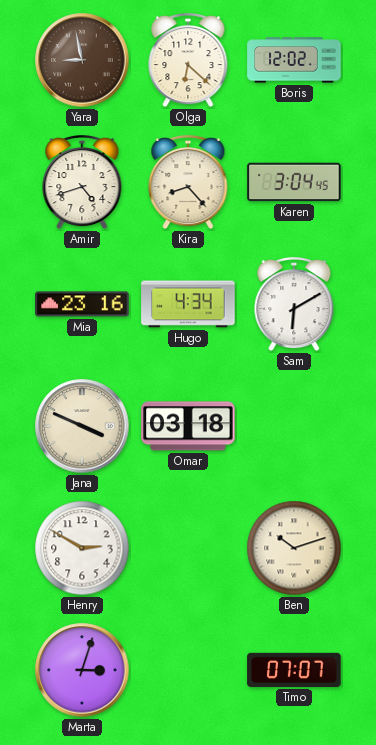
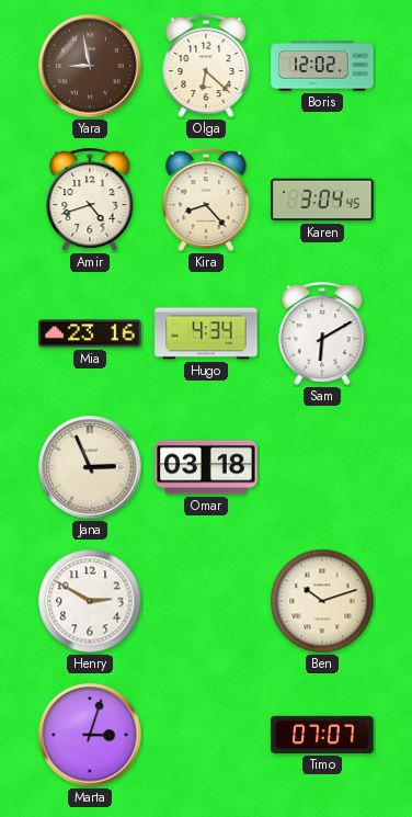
Jana: 3:49 -> 2:56
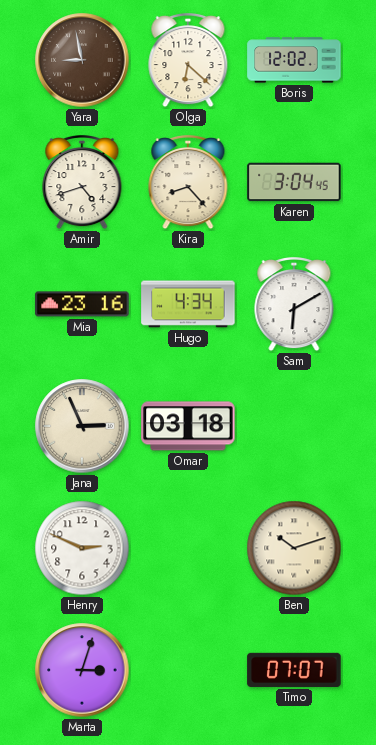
Henry: 2:50 -> 2:49
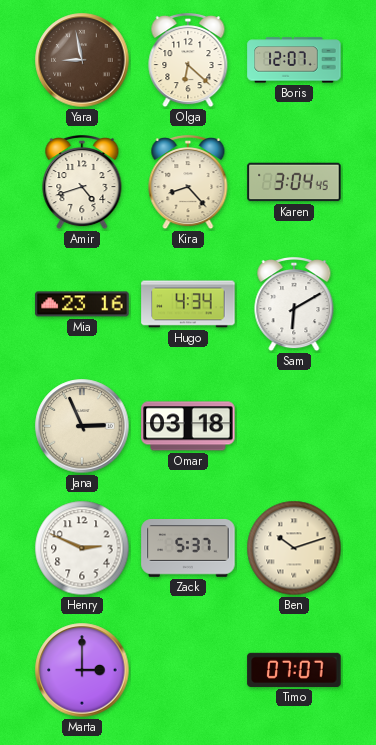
Boris: 12:02 -> 12:07
Zack: none -> 5:37
Marta: 3:03 -> 3:00
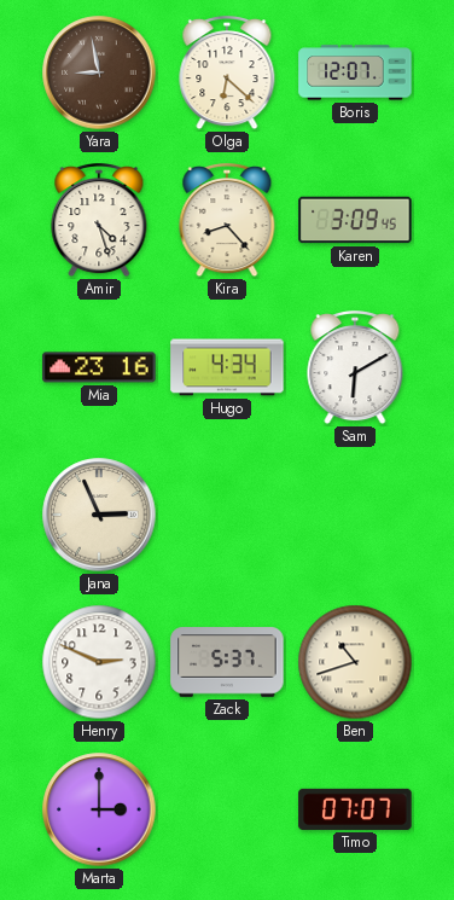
Amir: 4:42 -> 4:27
Karen: 3:04 -> 3:09
Omar: 03:18 -> none
Ben: 10:12 -> 10:42
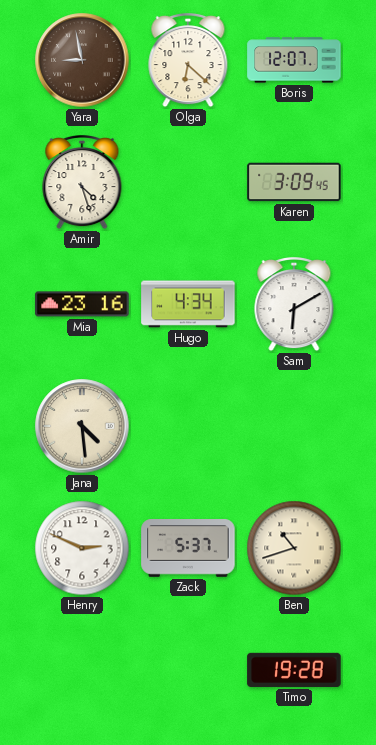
Kira: 8:23 -> none
Jana: 2:56 -> 4:29
Marta: 3:00 -> none
Timo: 07:07 -> 19:28
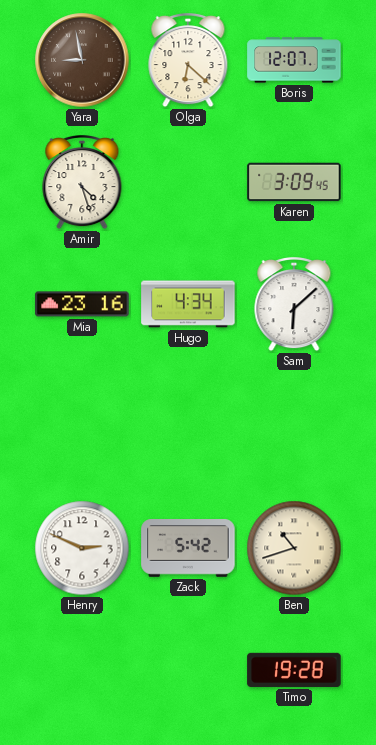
Sam: 6:10 -> 6:08
Jana: 4:29 -> none
Zack: 5:37 -> 5:42
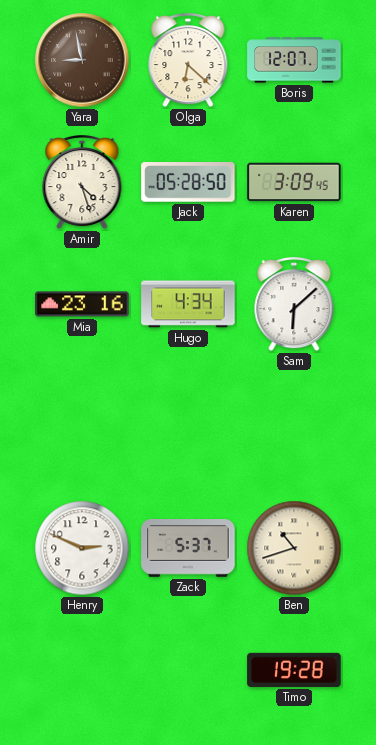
Jack: none -> 05:28
Zack: 5:42 -> 5:37
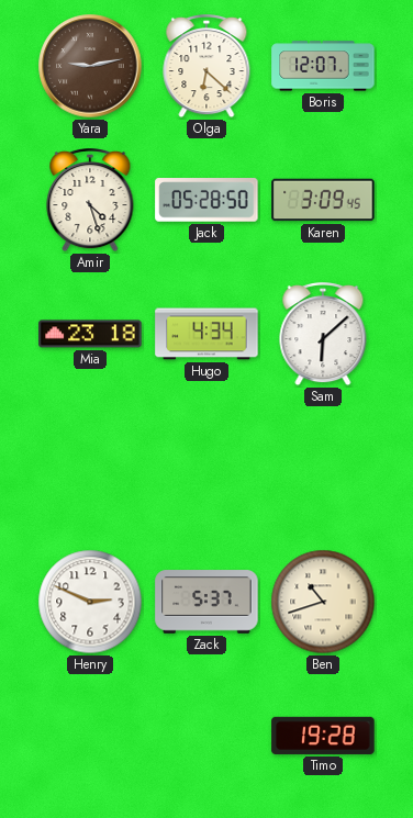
Yara: 8:58 -> 9:13
Mia: 23:16 -> 23:18
